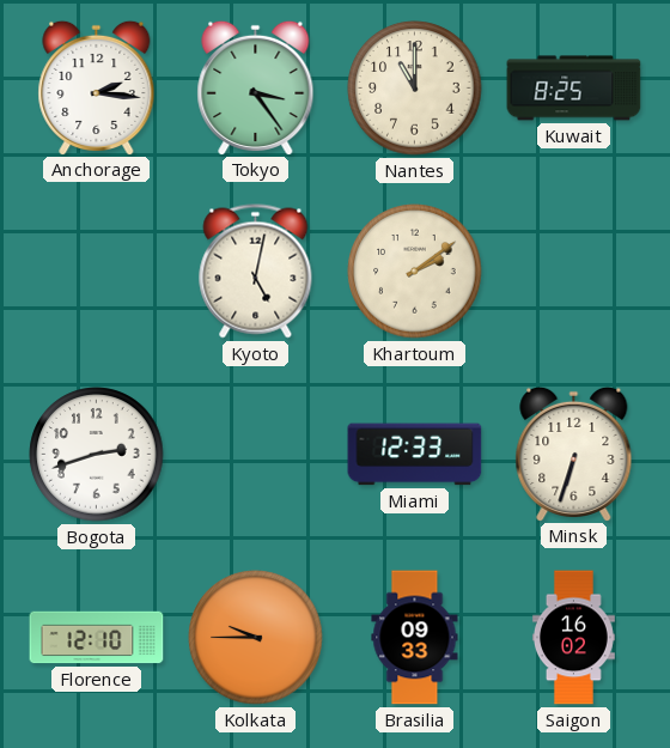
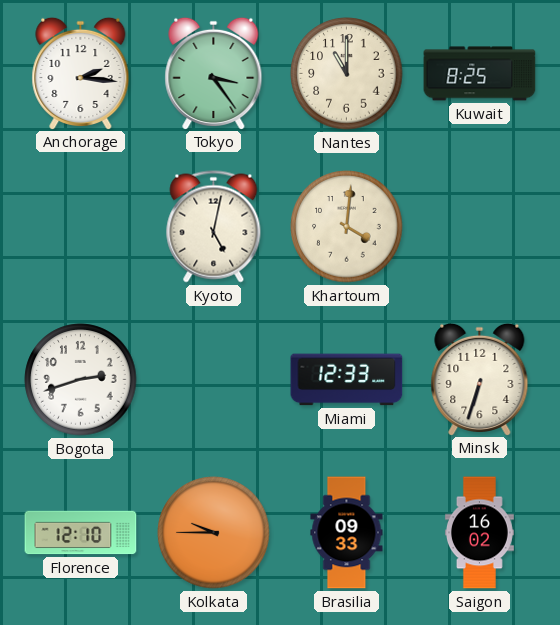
Khartoum: 2:09 -> 4:01
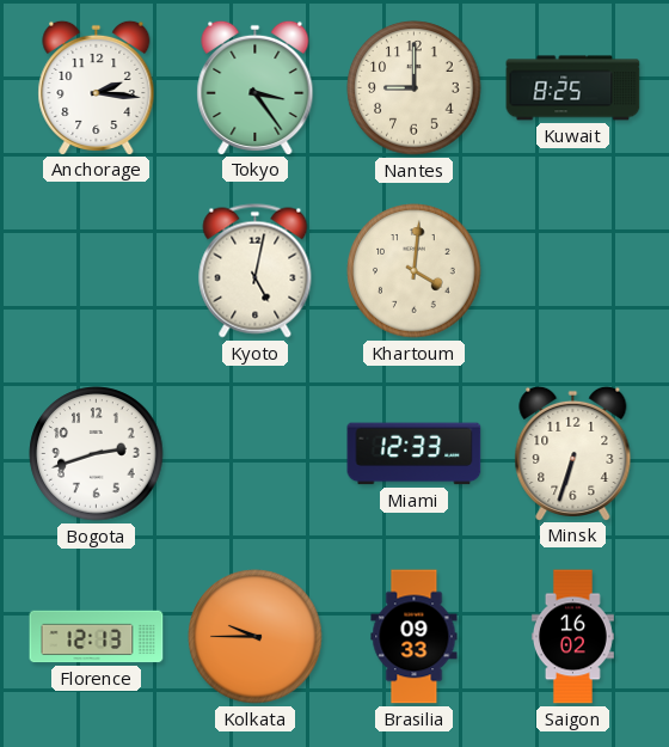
Nantes: 11:00 -> 9:00
Florence: 12:10 -> 12:13
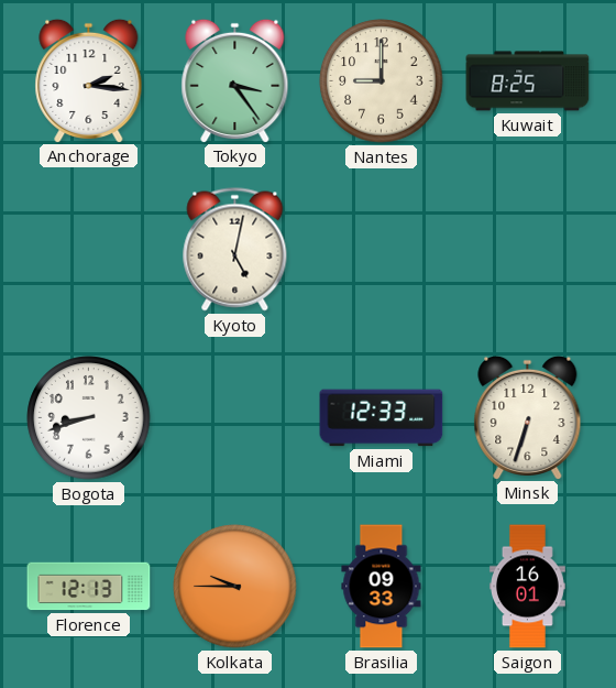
Khartoum: 4:01 -> none
Bogota: 2:42 -> 8:42
Saigon: 16:02 -> 16:01
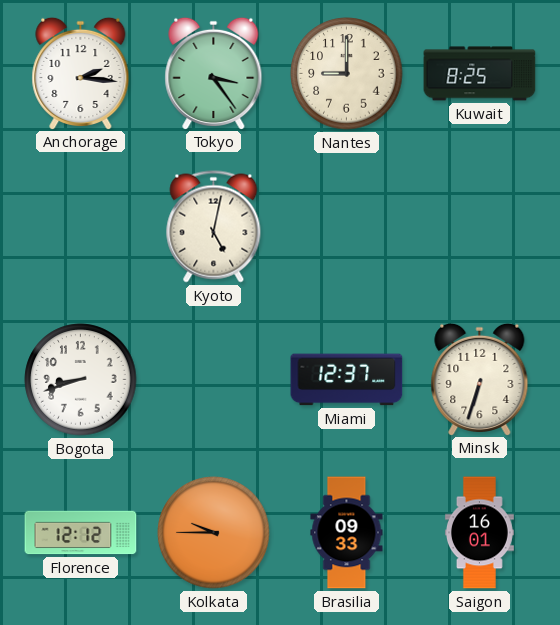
Miami: 12:33 -> 12:37
Florence: 12:13 -> 12:12
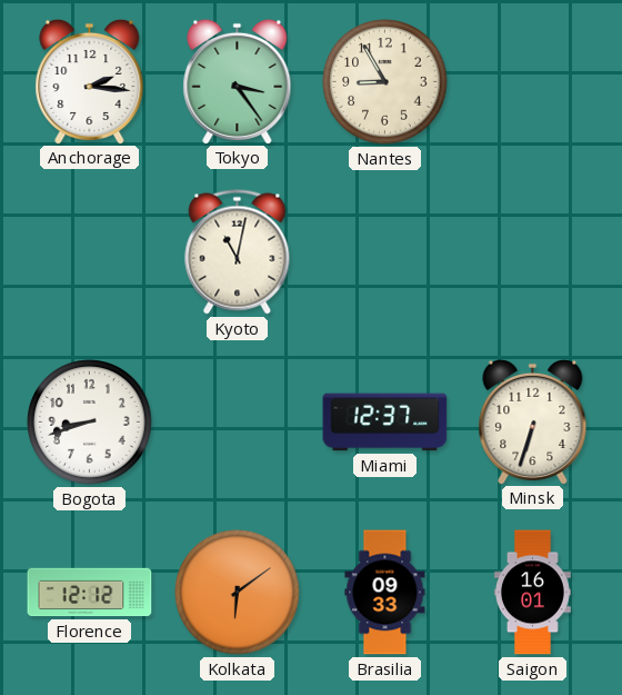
Nantes: 9:00 -> 8:55
Kuwait: 8:25 -> none
Kyoto: 5:02 -> 11:02
Kolkata: 9:45 -> 6:09
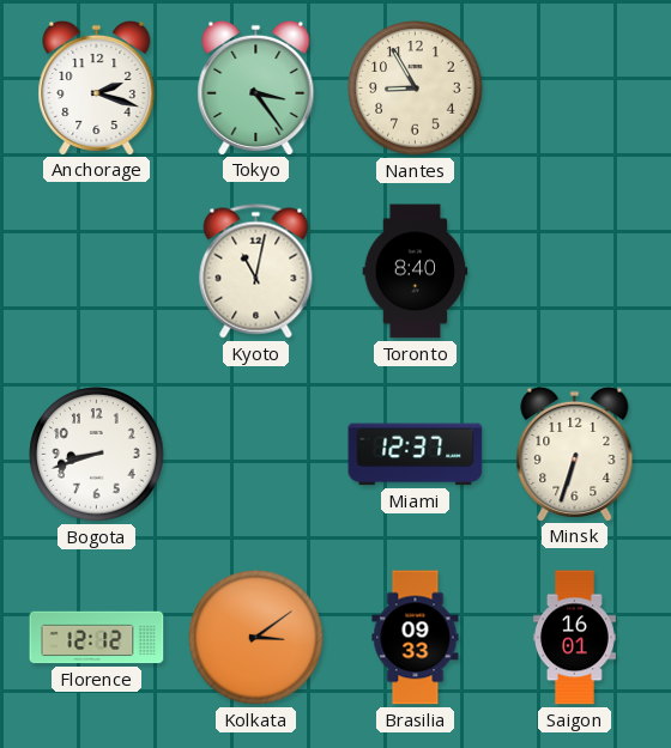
Anchorage: 2:16 -> 2:18
Toronto: none -> 8:40
Kolkata: 6:09 -> 3:09
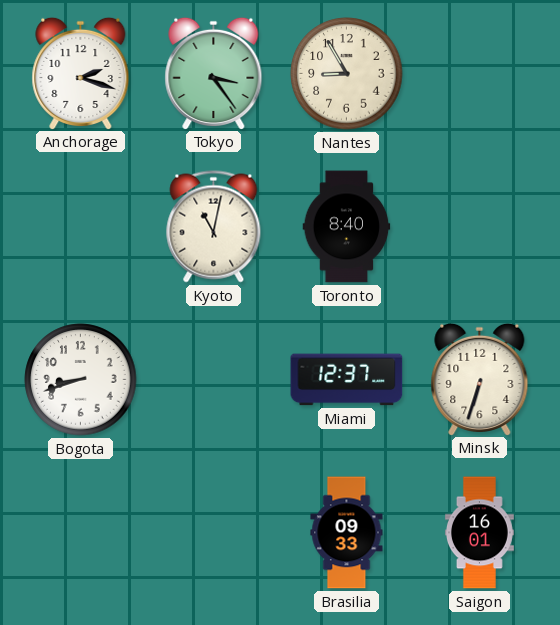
Florence: 12:12 -> none
Kolkata: 3:09 -> none
